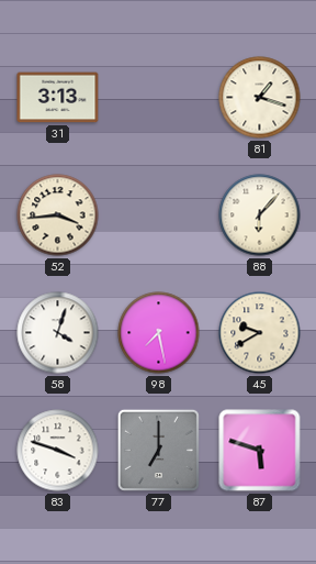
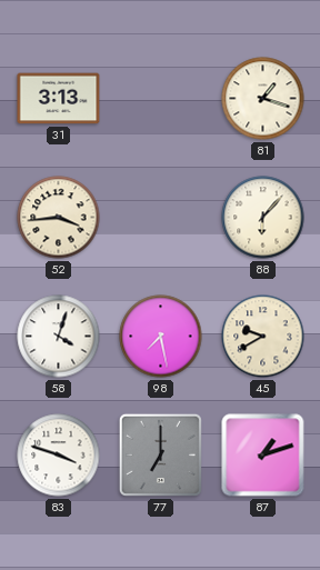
87: 5:48 -> 1:12
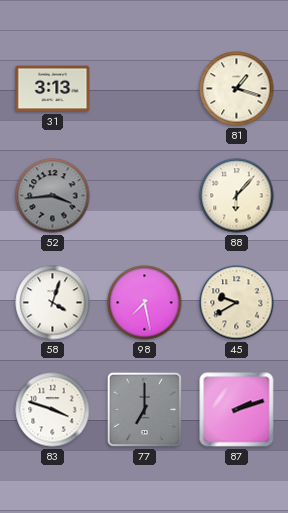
52 dial: cream -> grey
87: 1:12 -> 2:12
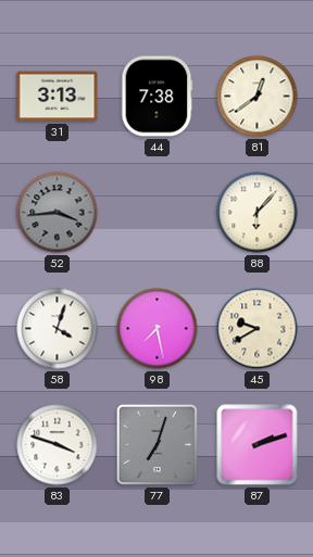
44: none -> 7:38
81: 1:18 -> 12:39
77: 7:00 -> 7:03
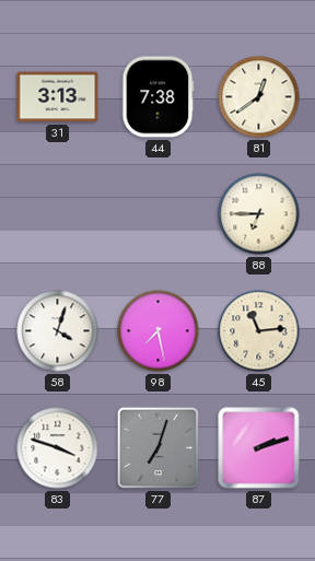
52: 3:44 -> none
88: 6:07 -> 6:45
45: 9:40 -> 11:14
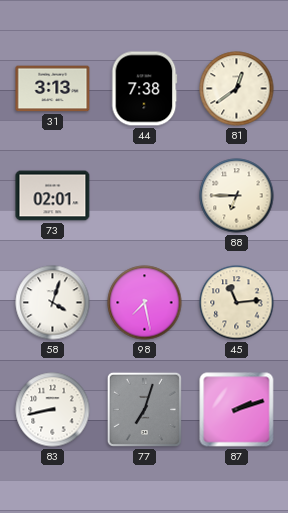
73: none -> 02:01
83: 3:48 -> 8:43
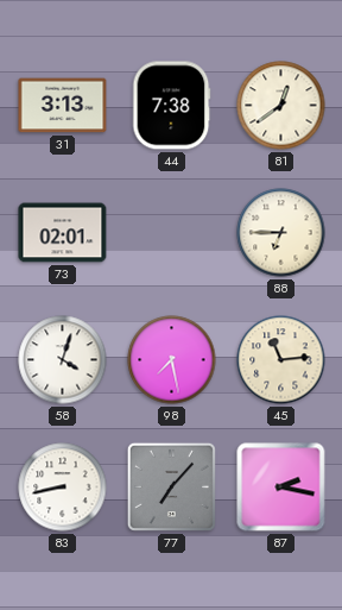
77: 7:03 -> 7:07
87: 2:12 -> 2:17
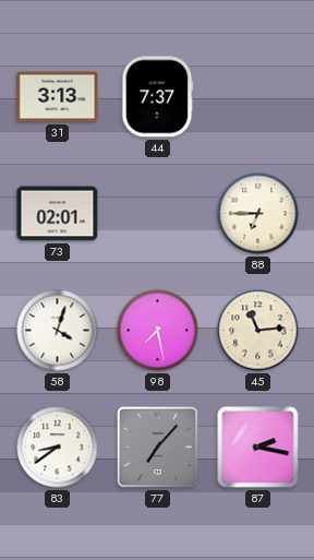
44: 7:38 -> 7:37
81: 12:39 -> none
83: 8:43 -> 8:39
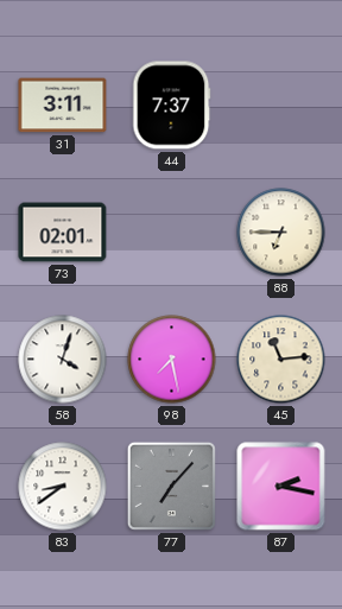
31: 3:13 -> 3:11
